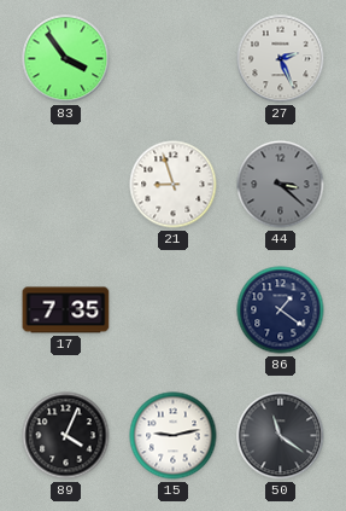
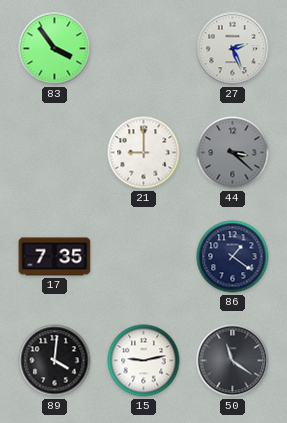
21: 8:57 -> 9:00
89: 4:04 -> 4:01
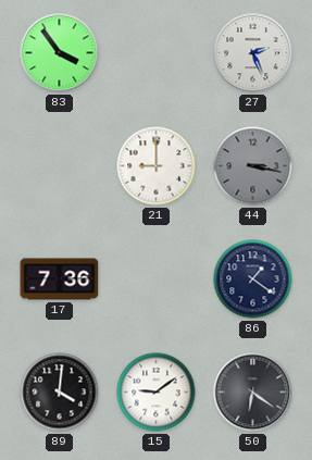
44: 3:22 -> 3:17
17: 7:35 -> 7:36
15: 9:13 -> 9:09
50: 11:21 -> 6:21
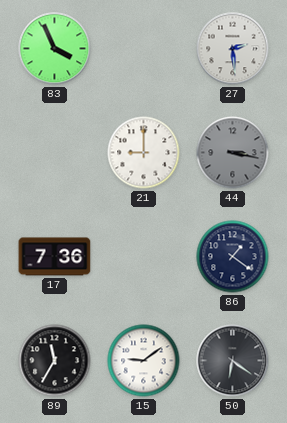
83: 3:54 -> 3:56
27: 2:26 -> 2:29
89: 4:01 -> 11:35
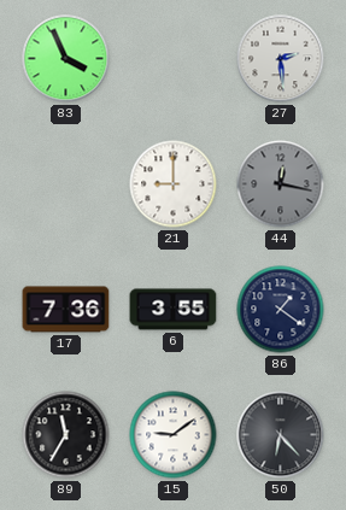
44: 3:17 -> 12:17
6: none -> 3:55
50: 6:21 -> 6:23
